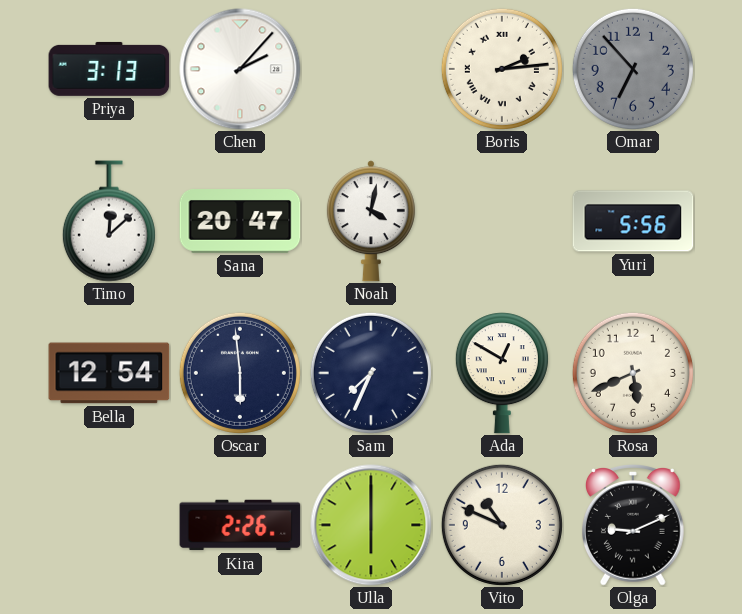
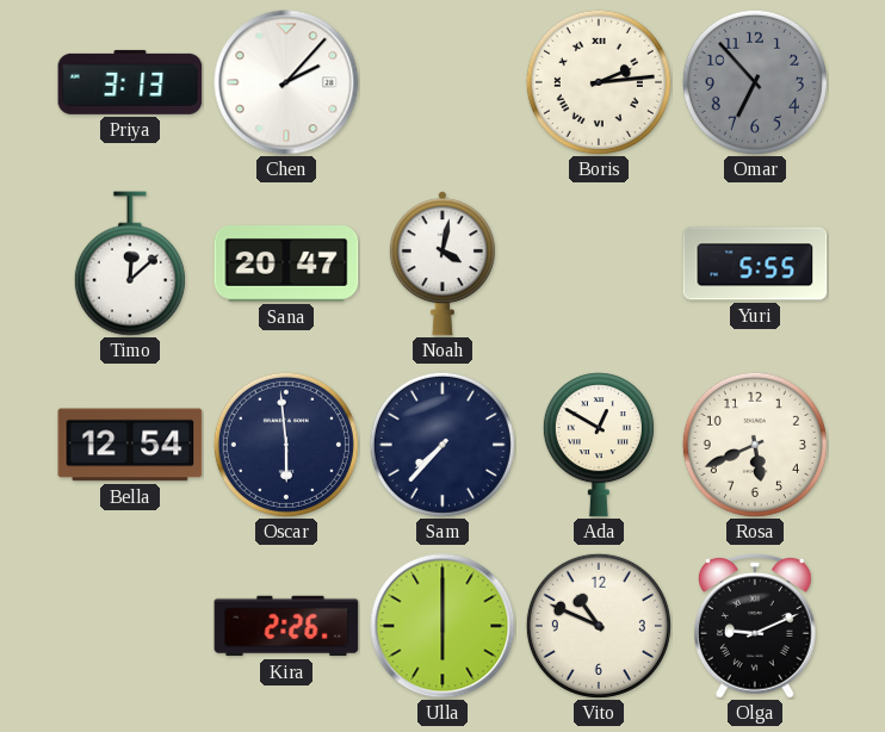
Yuri: 5:56 -> 5:55
Sam: 7:34 -> 7:37
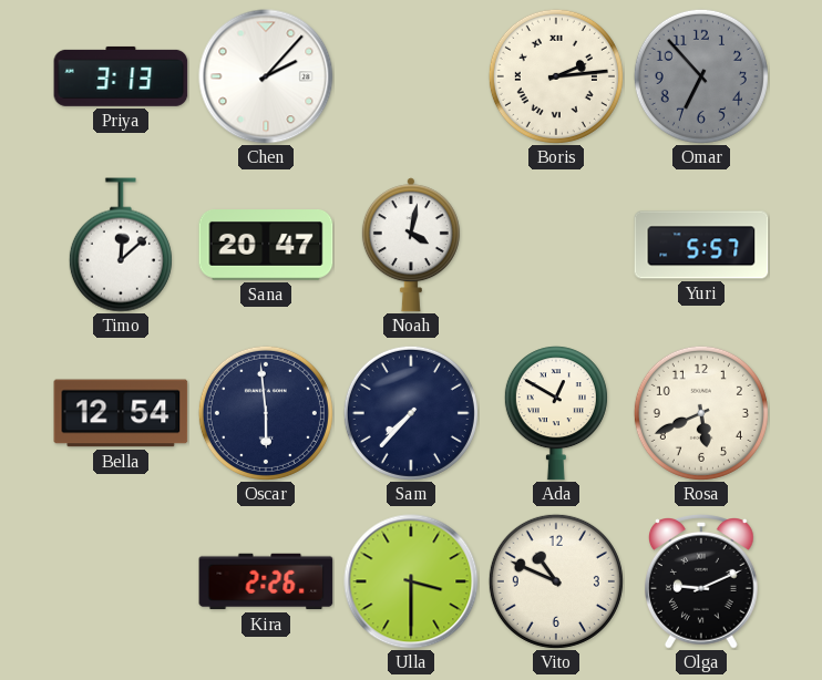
Yuri: 5:55 -> 5:57
Ulla: 6:00 -> 3:30
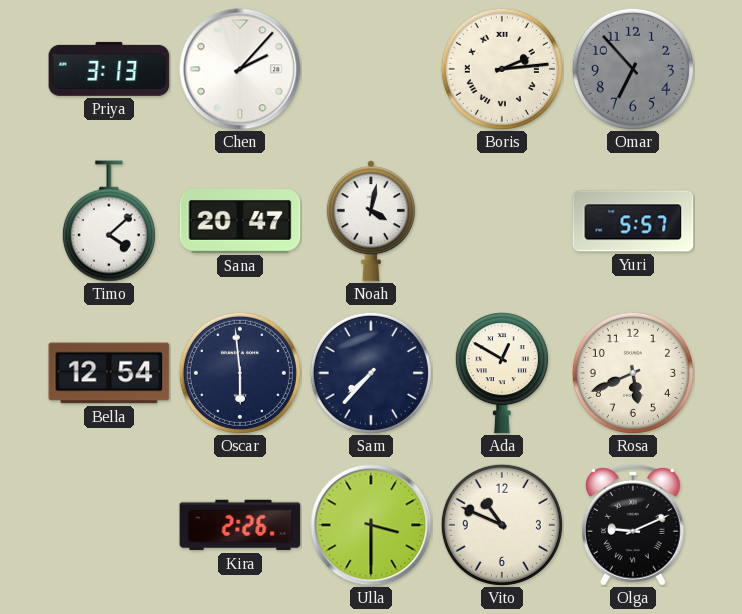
Timo: 12:08 -> 4:08
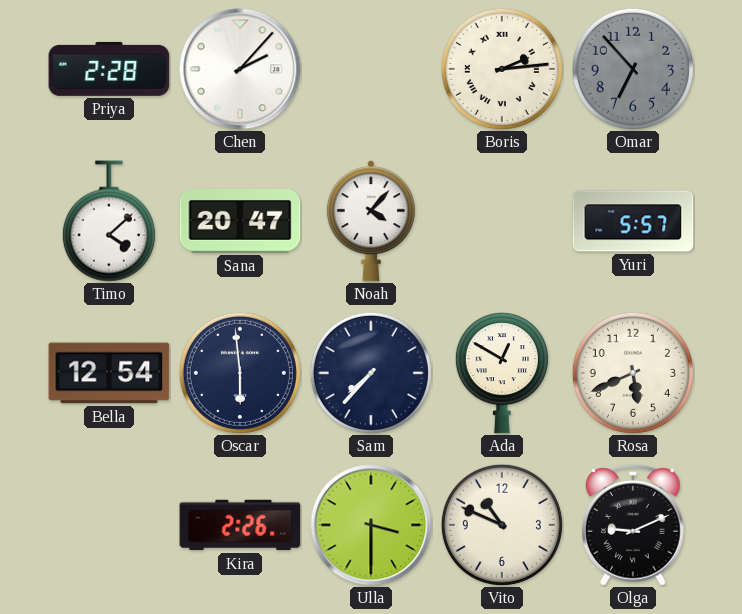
Priya: 3:13 -> 2:28
Noah: 4:02 -> 4:07
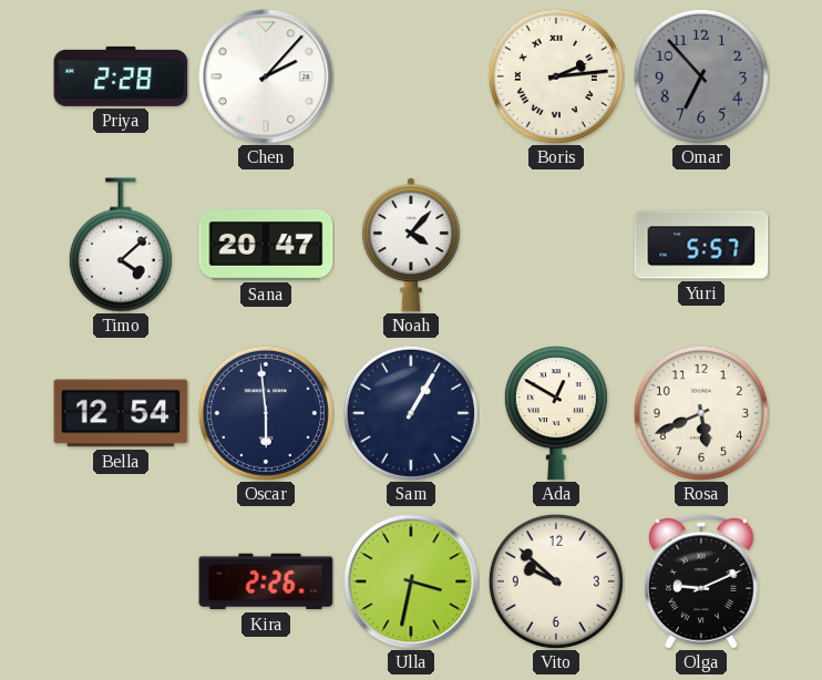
Sam: 7:37 -> 1:05
Ulla: 3:30 -> 3:32
Vito: 10:49 -> 9:52
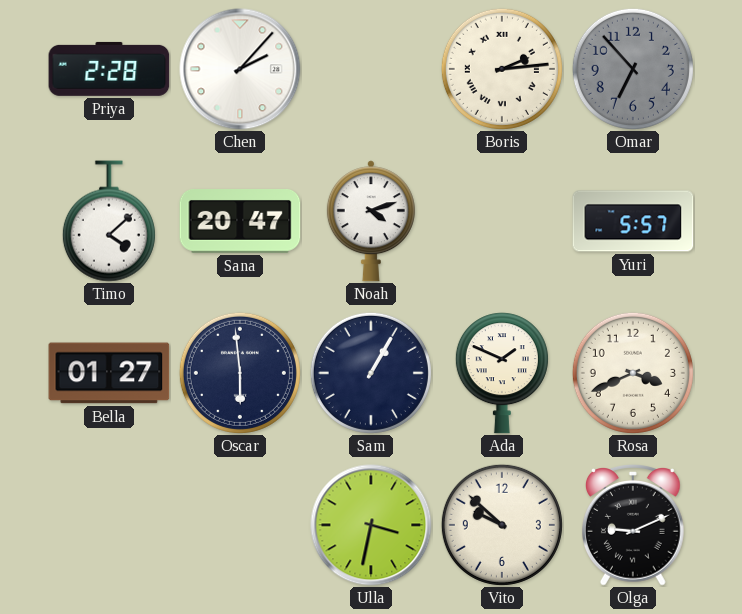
Noah: 4:07 -> 4:12
Bella: 12:54 -> 01:27
Ada: 12:50 -> 1:49
Rosa: 5:41 -> 3:41
Kira: 2:26 -> none
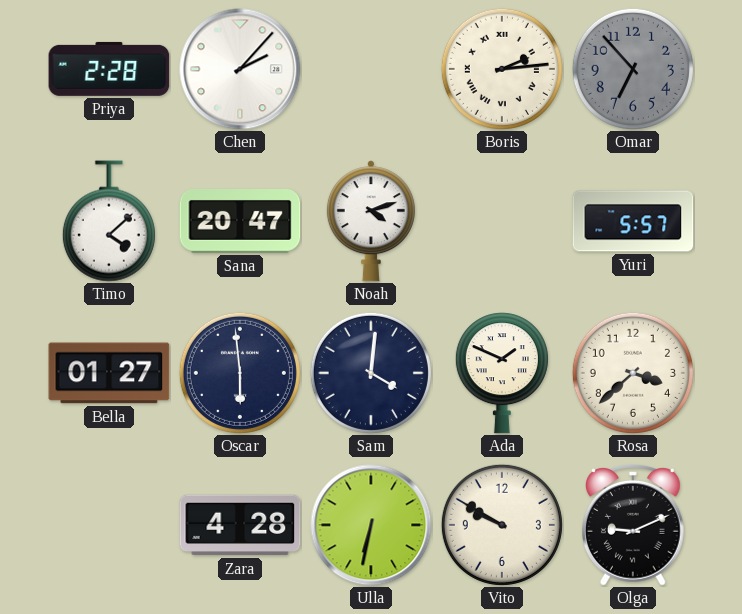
Sam: 1:05 -> 4:01
Rosa: 3:41 -> 3:38
Zara: none -> 4:28
Ulla: 3:32 -> 6:32
Vito: 9:52 -> 9:50
